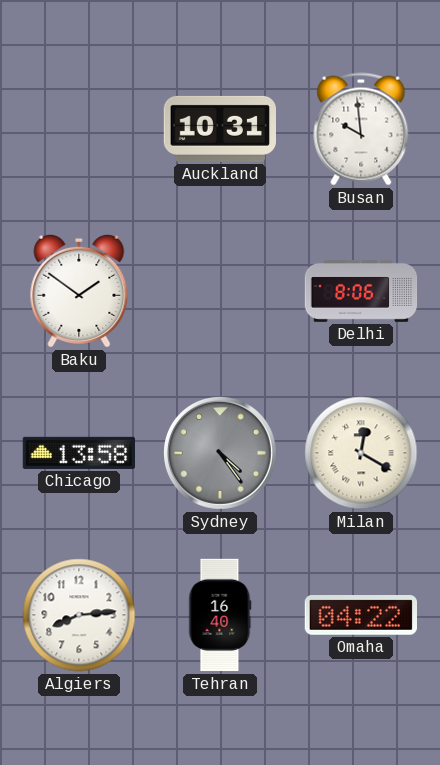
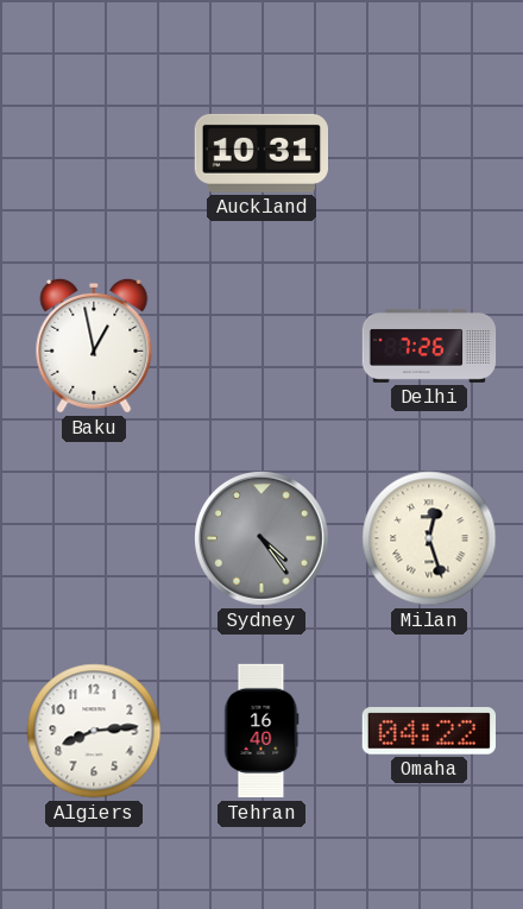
Busan: 9:59 -> none
Baku: 1:51 -> 12:58
Delhi: 8:06 -> 7:26
Chicago: 13:58 -> none
Milan: 12:20 -> 12:27
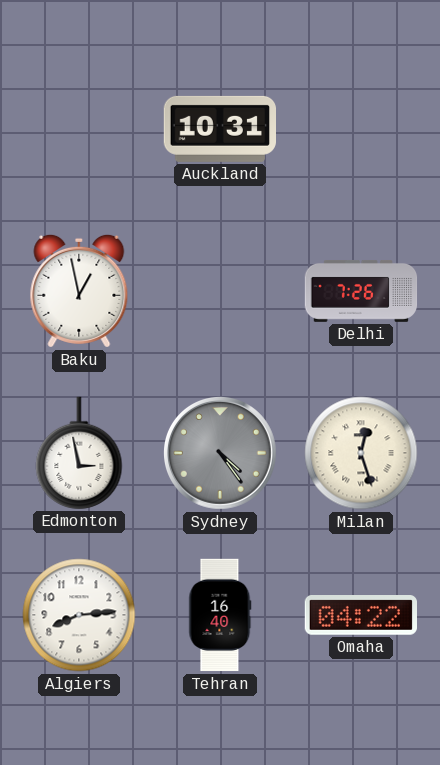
Edmonton: none -> 2:58
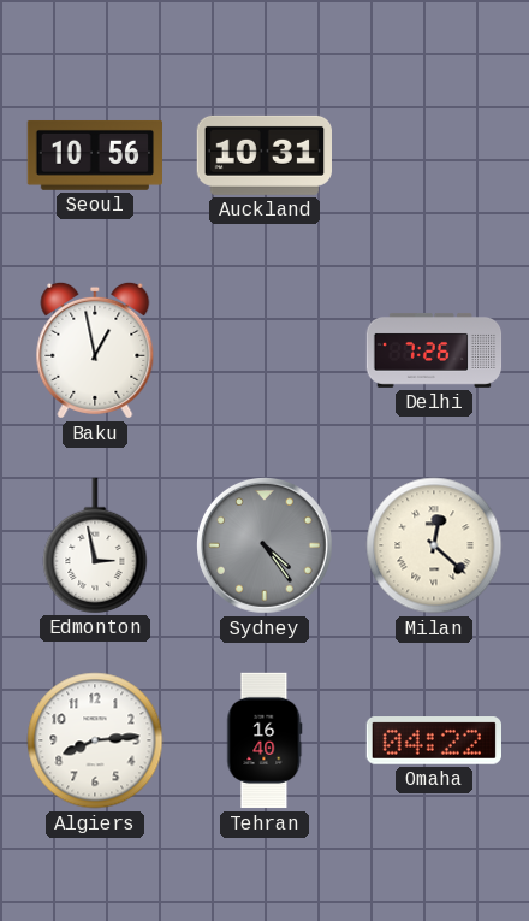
Seoul: none -> 10:56
Milan: 12:27 -> 12:22
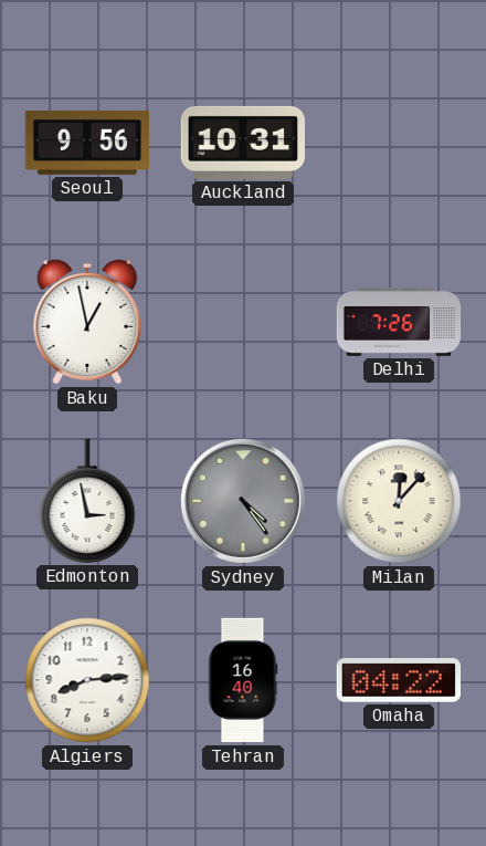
Seoul: 10:56 -> 9:56
Milan: 12:22 -> 12:07
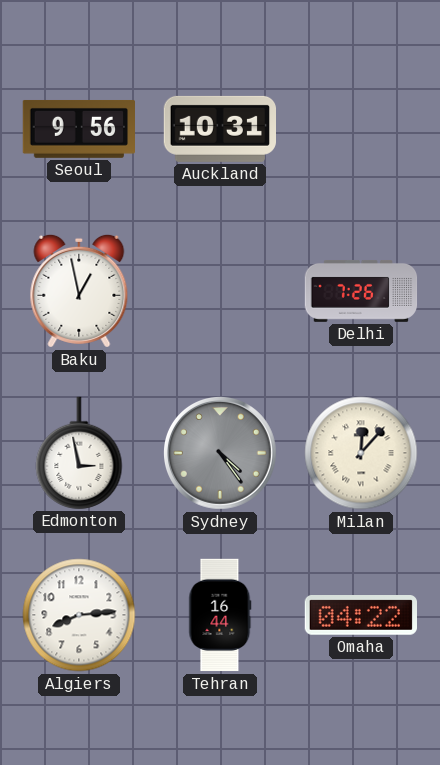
Tehran: 16:40 -> 16:44
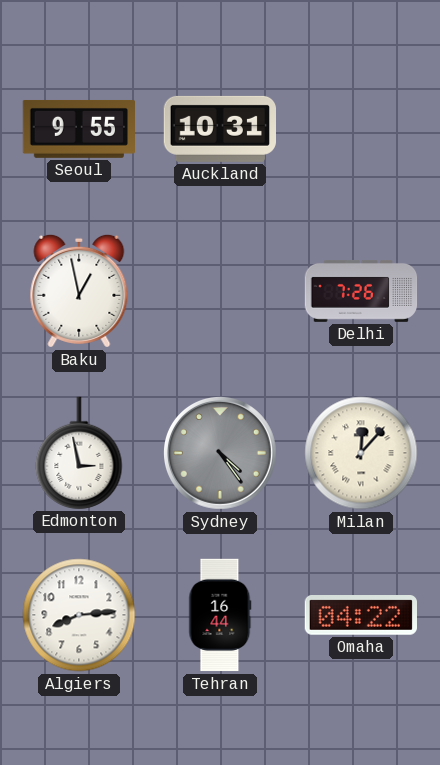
Seoul: 9:56 -> 9:55
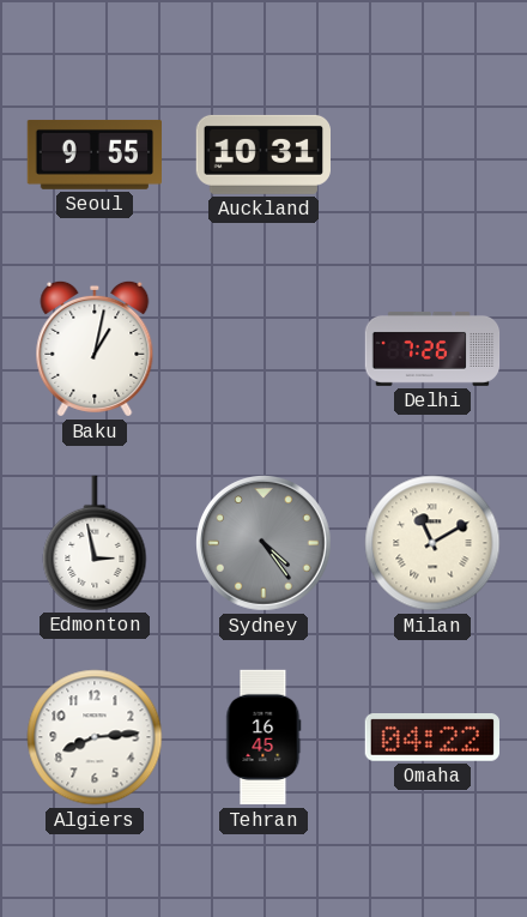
Baku: 12:58 -> 1:02
Milan: 12:07 -> 11:10
Tehran: 16:44 -> 16:45
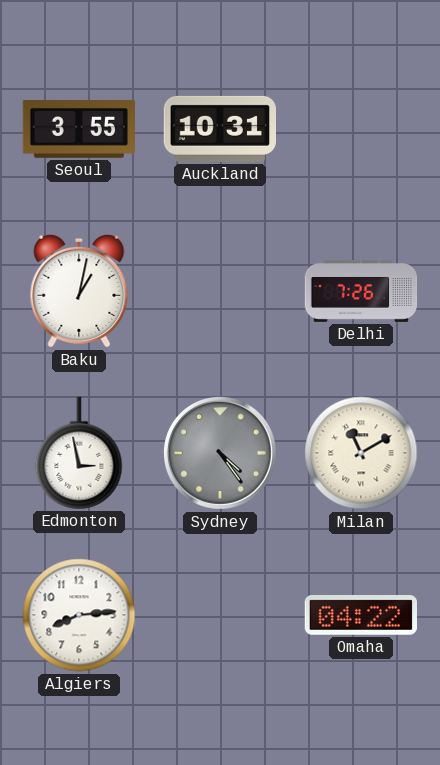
Seoul: 9:55 -> 3:55
Tehran: 16:45 -> none
